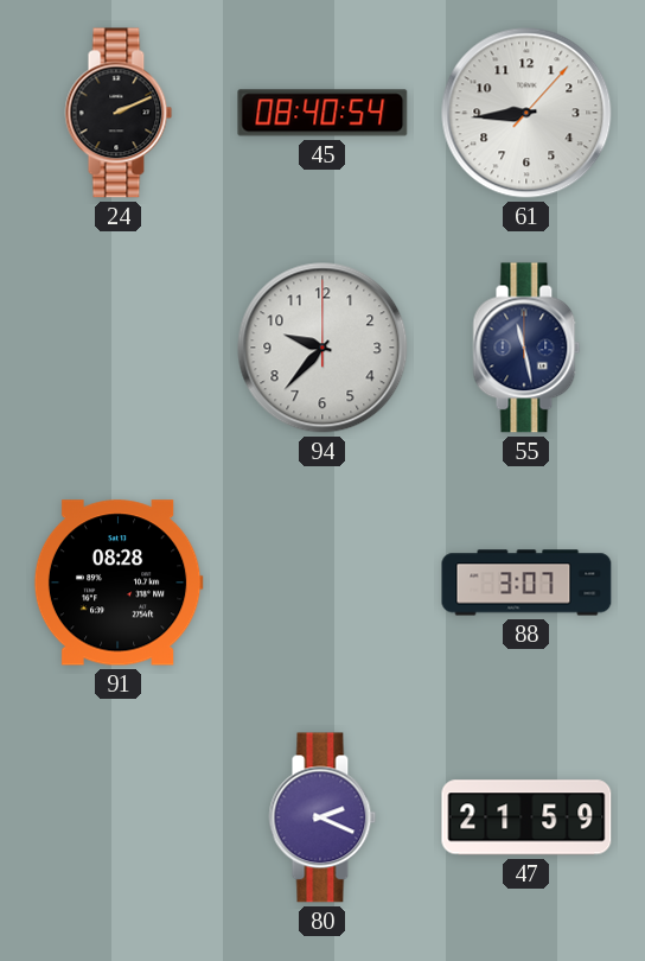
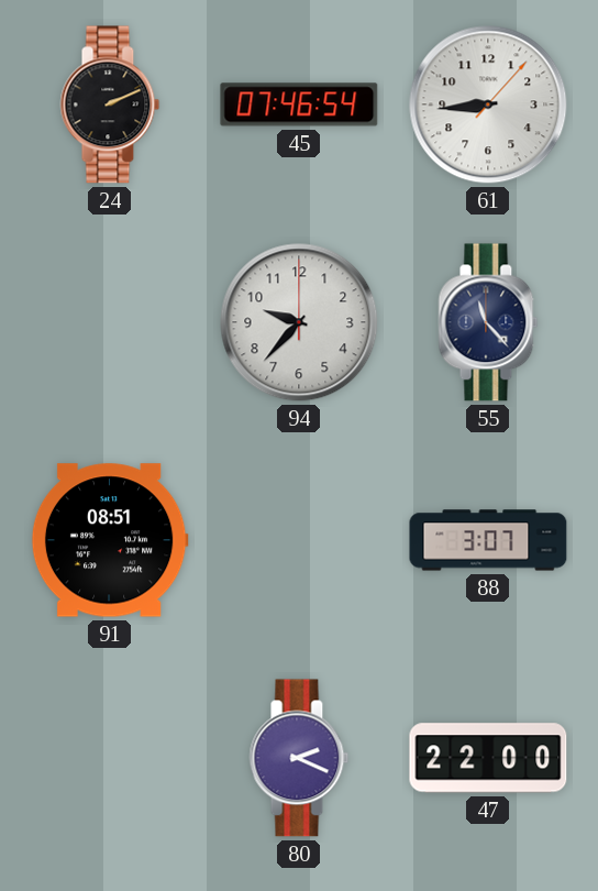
45: 08:40 -> 07:46
55: 11:28 -> 11:23
91: 08:28 -> 08:51
47: 21:59 -> 22:00
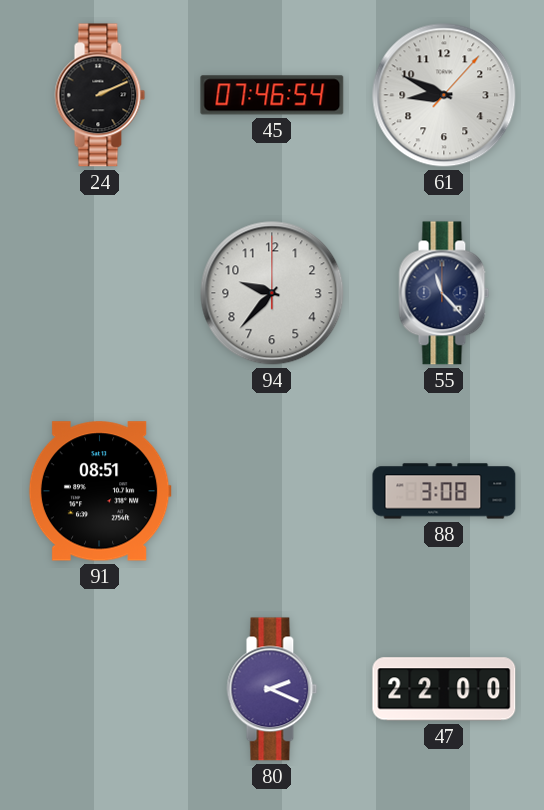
61: 8:44 -> 8:49
88: 3:07 -> 3:08
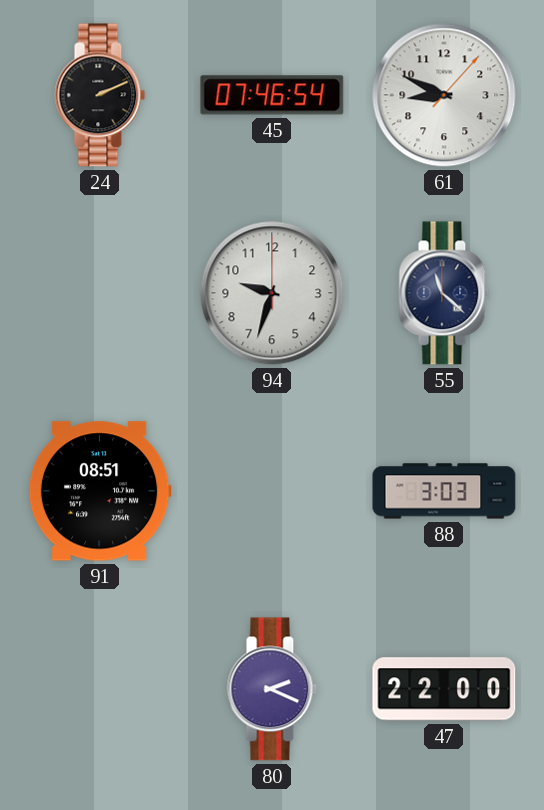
94: 9:37 -> 9:33
55: 11:23 -> 11:22
88: 3:08 -> 3:03
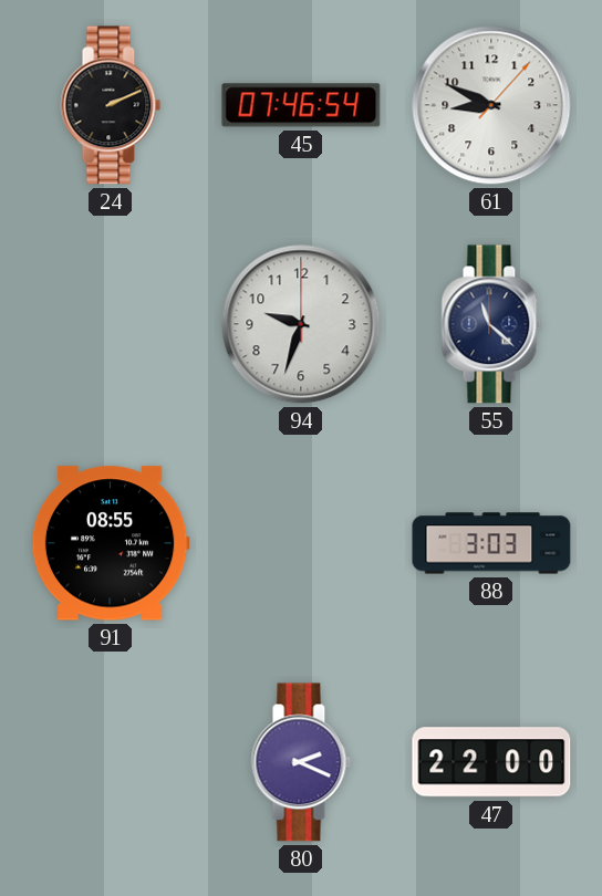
91: 08:51 -> 08:55
